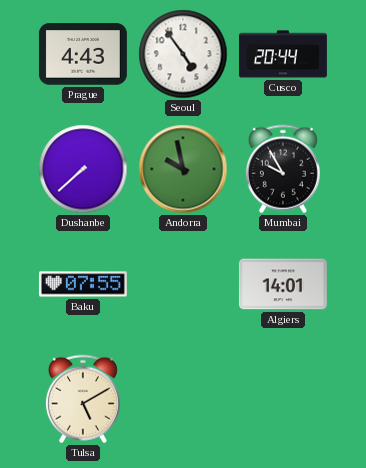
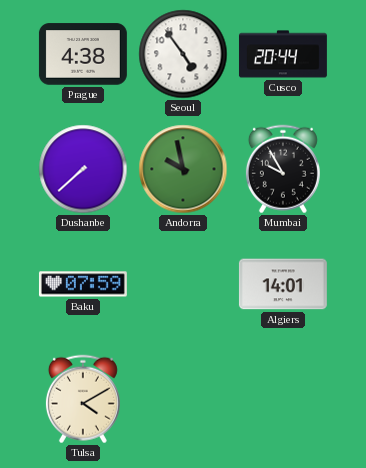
Prague: 4:43 -> 4:38
Baku: 07:55 -> 07:59
Tulsa: 5:10 -> 4:10
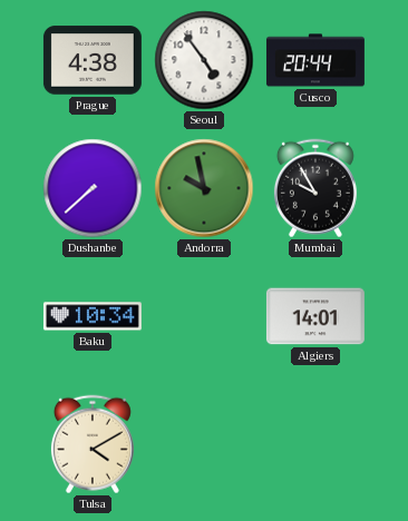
Baku: 07:59 -> 10:34
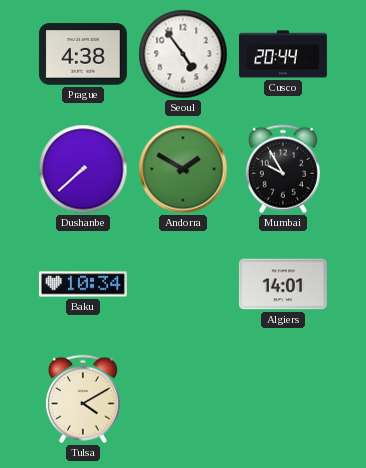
Andorra: 9:58 -> 1:50
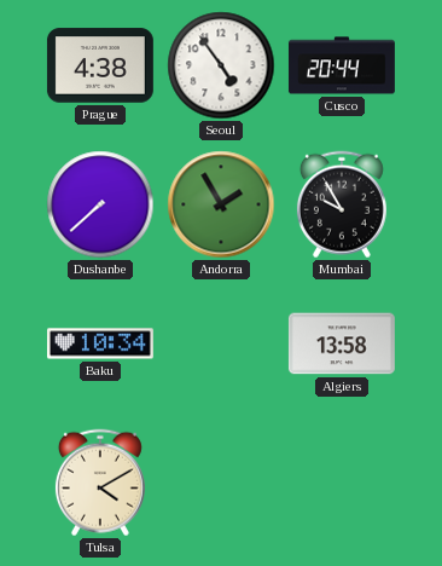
Andorra: 1:50 -> 1:55
Algiers: 14:01 -> 13:58
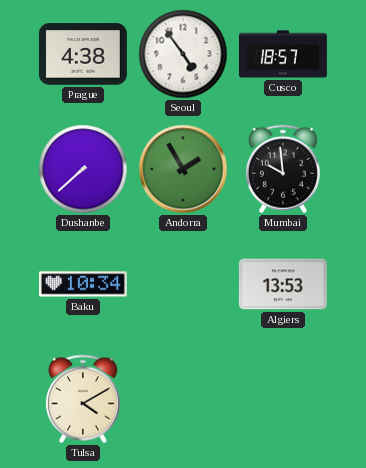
Cusco: 20:44 -> 18:57
Mumbai: 9:55 -> 9:59
Algiers: 13:58 -> 13:53
